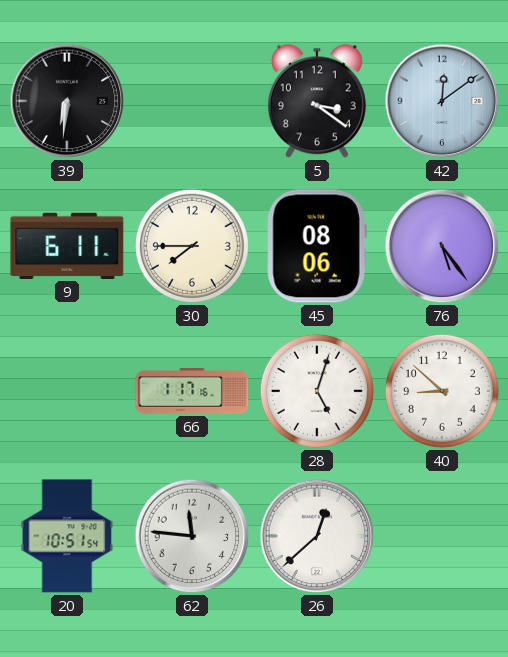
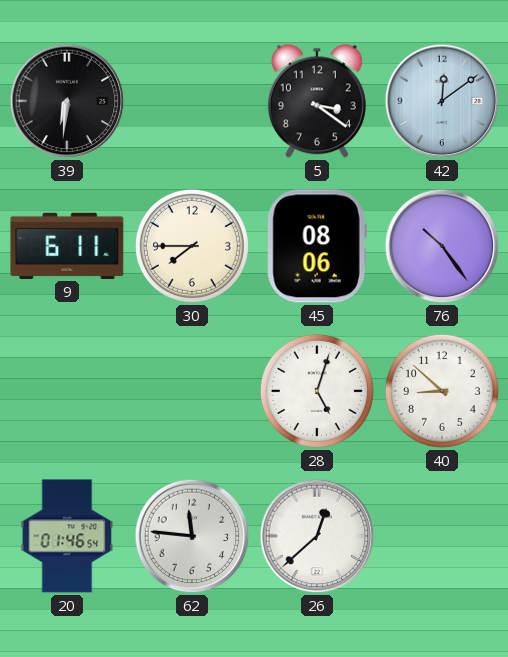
76: 5:24 -> 10:24
66: 1:17 -> none
20: 10:51 -> 01:46
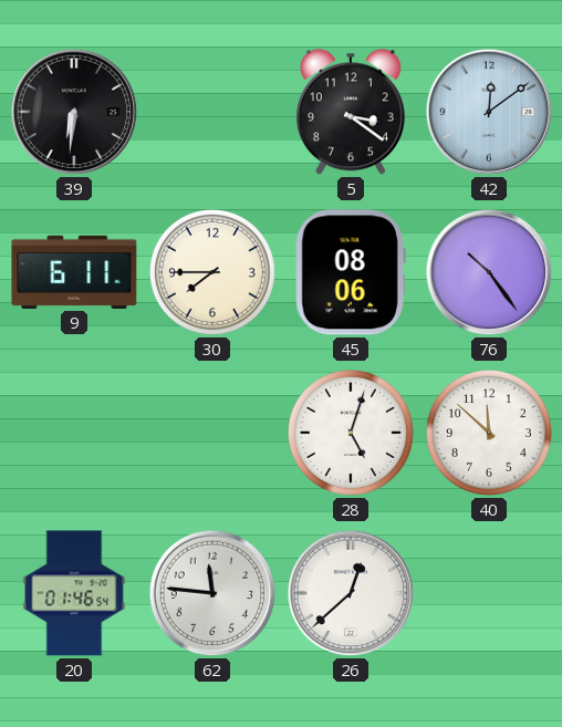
40: 8:52 -> 11:52
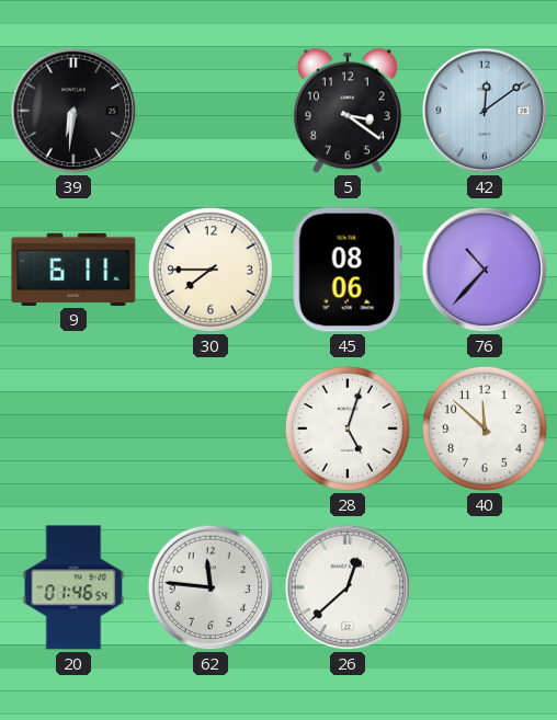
76: 10:24 -> 10:37
